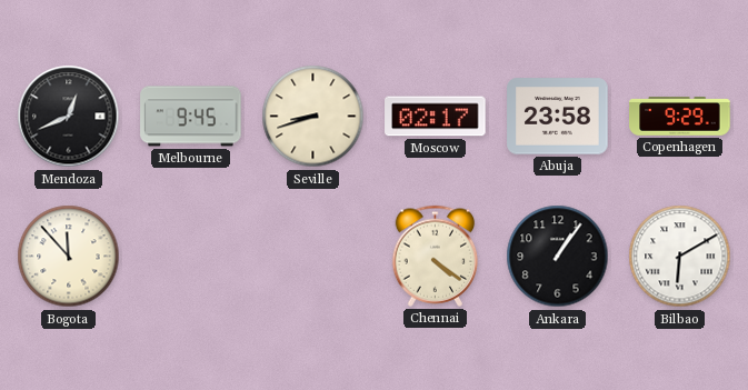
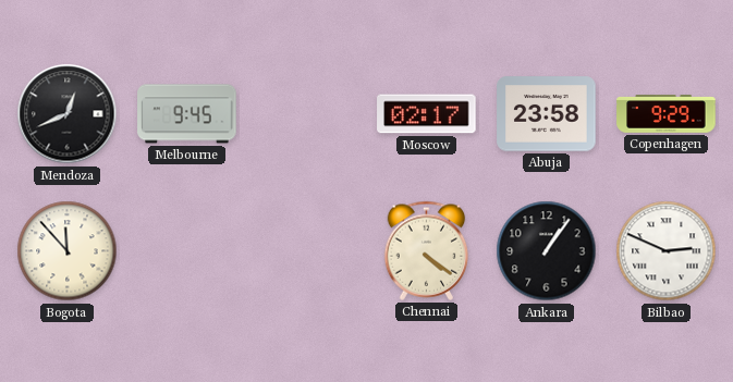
Seville: 8:42 -> none
Bilbao: 6:10 -> 2:49
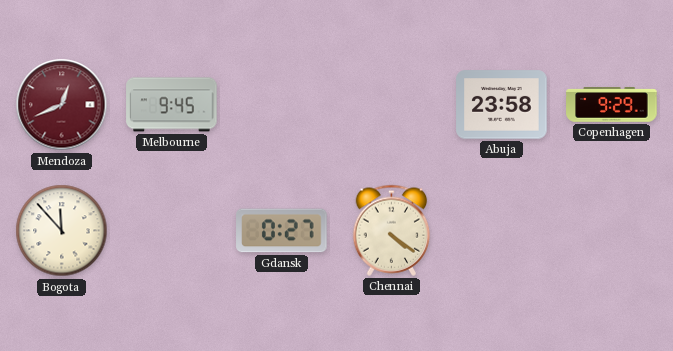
Mendoza dial: black -> burgundy
Moscow: 02:17 -> none
Gdansk: none -> 0:27
Ankara: 1:06 -> none
Bilbao: 2:49 -> none
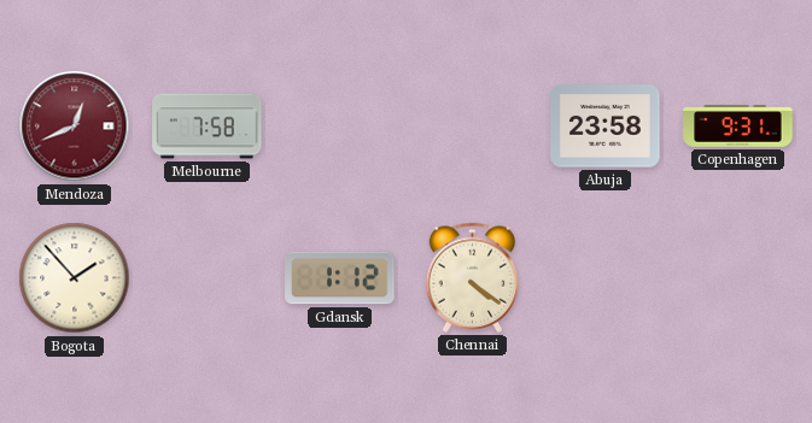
Melbourne: 9:45 -> 7:58
Copenhagen: 9:29 -> 9:31
Bogota: 11:53 -> 1:53
Gdansk: 0:27 -> 1:12
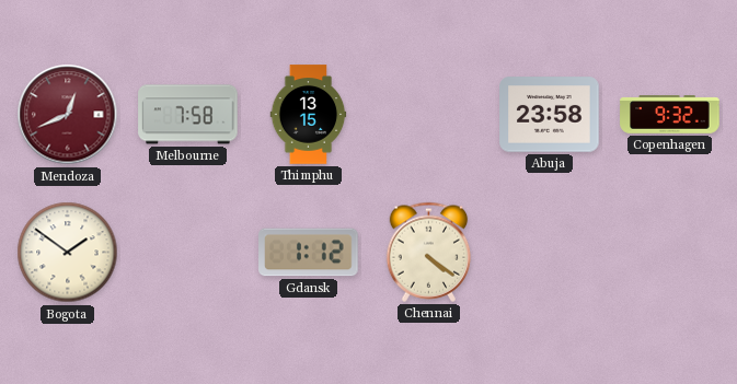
Thimphu: none -> 13:15
Copenhagen: 9:31 -> 9:32
Bogota: 1:53 -> 1:51
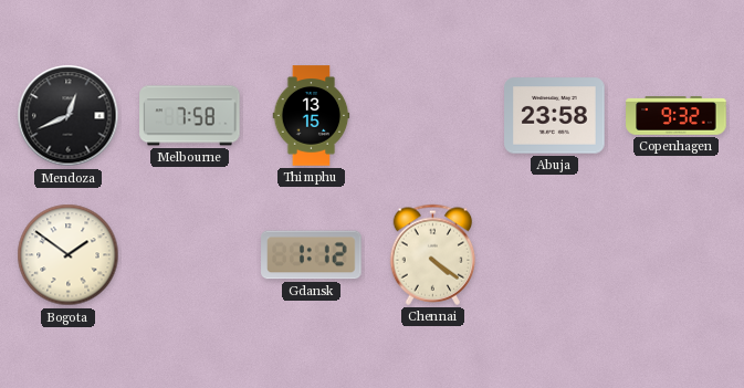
Mendoza dial: burgundy -> black
